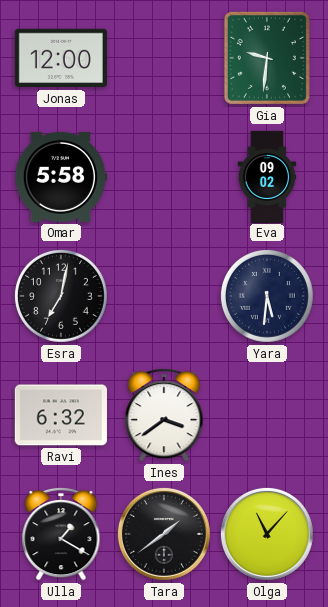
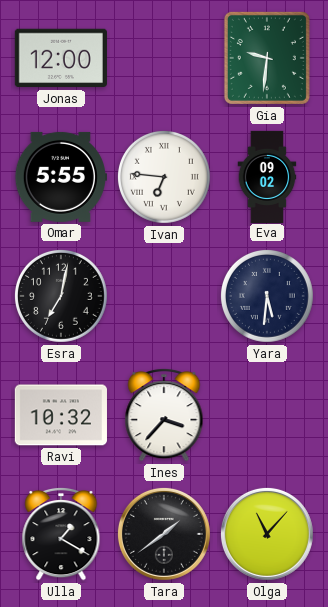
Omar: 5:58 -> 5:55
Ivan: none -> 6:46
Ravi: 6:32 -> 10:32
Ines: 3:39 -> 3:37
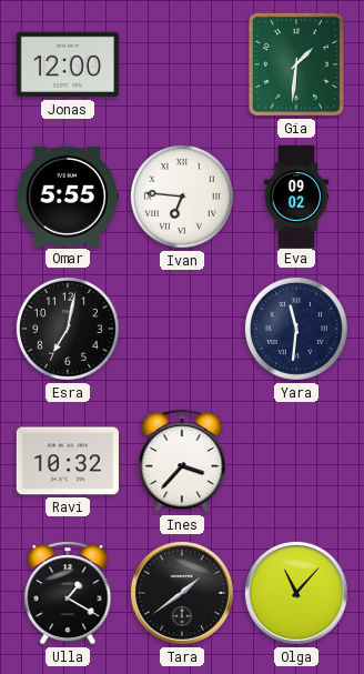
Gia: 9:31 -> 1:31
Yara: 5:31 -> 11:31
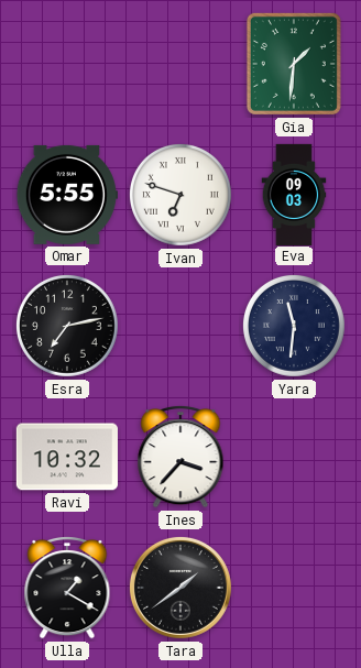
Jonas: 12:00 -> none
Ivan: 6:46 -> 6:48
Eva: 09:02 -> 09:03
Esra: 7:02 -> 7:13
Olga: 11:07 -> none
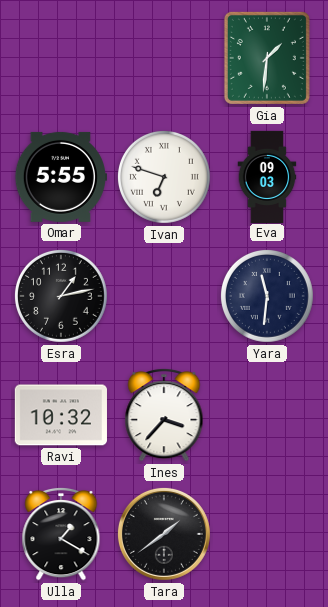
Esra: 7:13 -> 1:13
